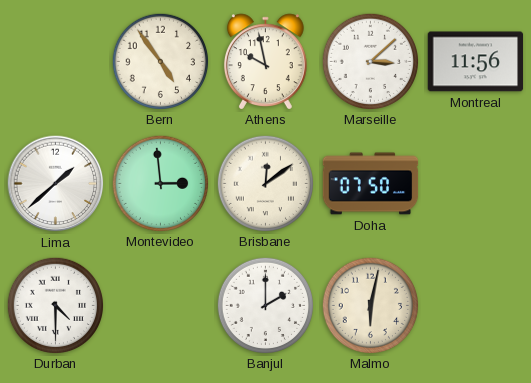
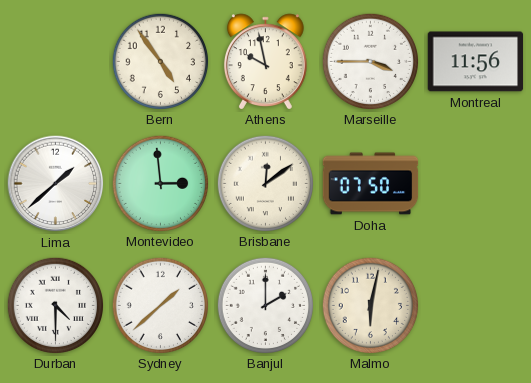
Marseille: 3:08 -> 3:45
Sydney: none -> 1:38
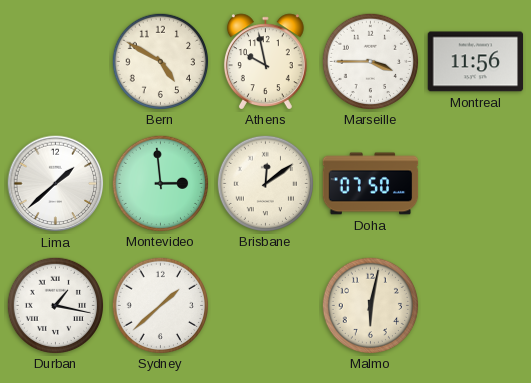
Bern: 4:54 -> 4:50
Durban: 4:30 -> 1:17
Banjul: 2:00 -> none
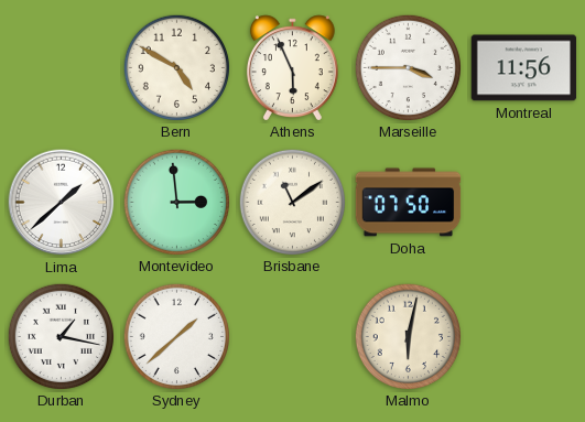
Athens: 9:58 -> 5:56
Brisbane: 12:09 -> 11:09
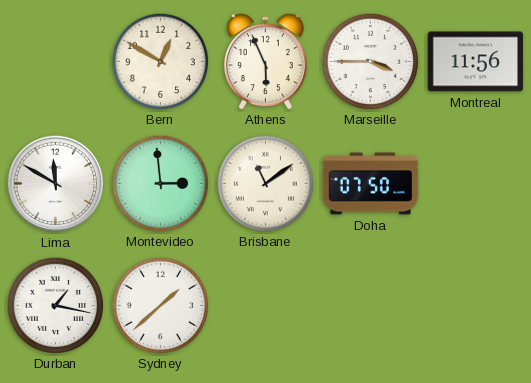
Bern: 4:50 -> 12:50
Lima: 1:38 -> 11:50
Malmo: 6:02 -> none
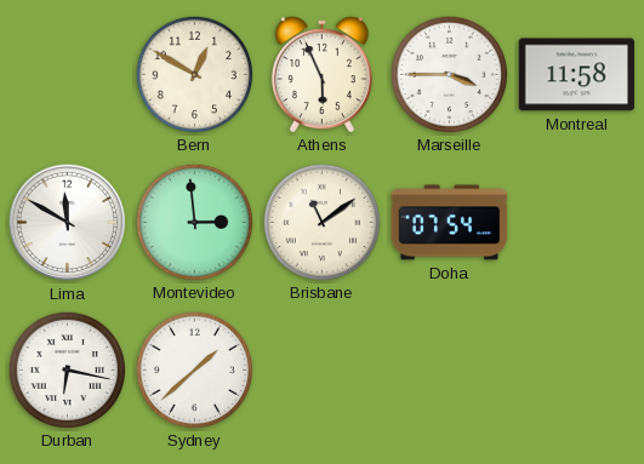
Montreal: 11:56 -> 11:58
Doha: 07:50 -> 07:54
Durban: 1:17 -> 6:17
